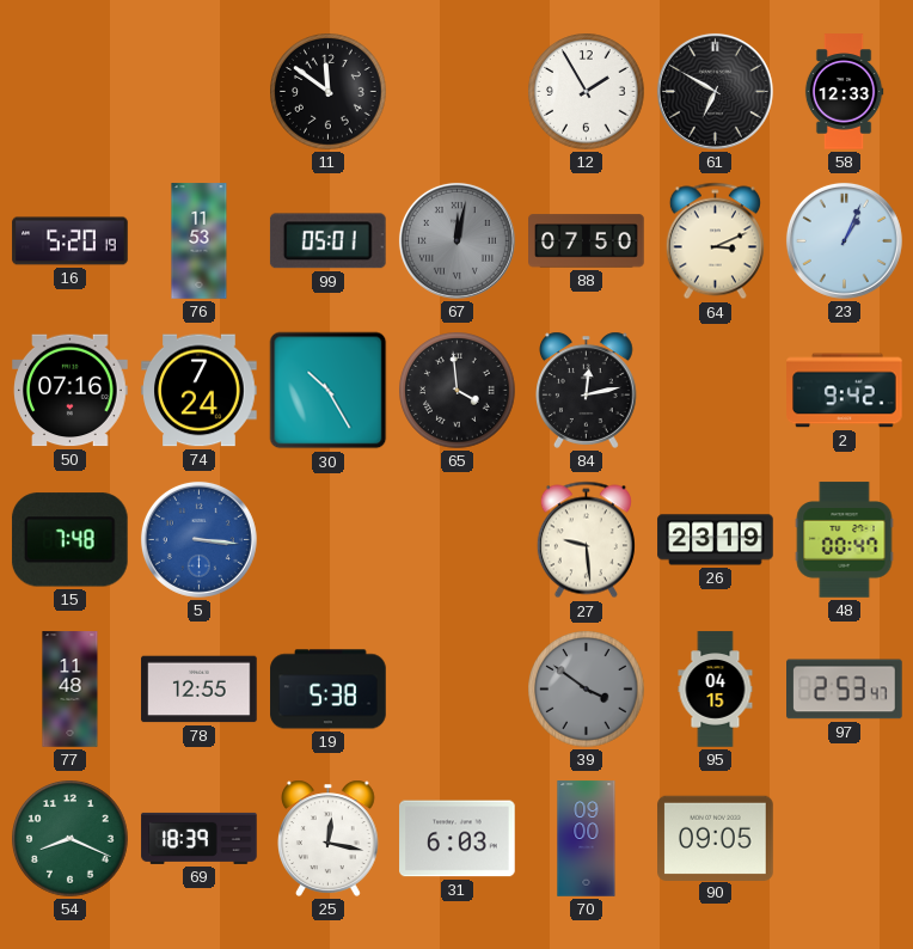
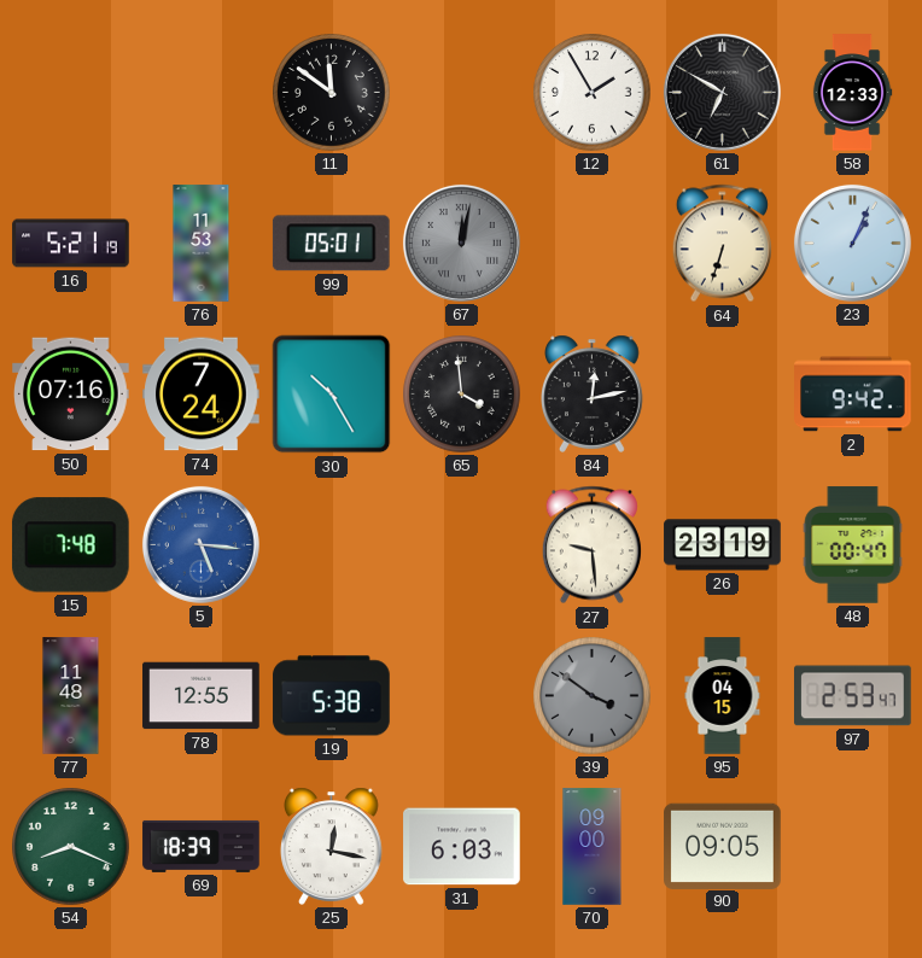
16: 5:20 -> 5:21
88: 07:50 -> none
64: 3:11 -> 6:33
5: 3:16 -> 5:16
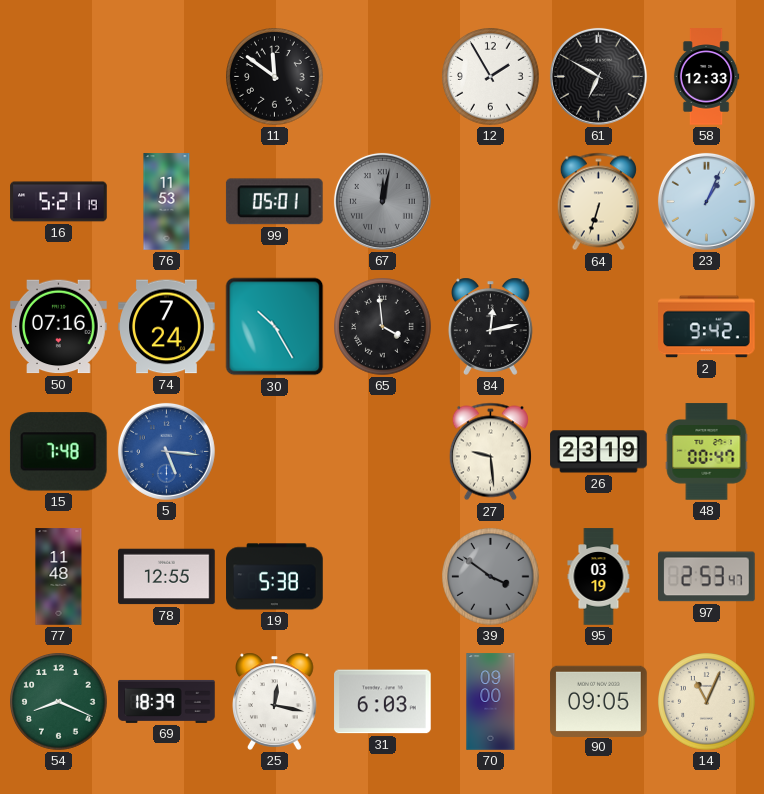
95: 04:15 -> 03:19
14: none -> 11:04
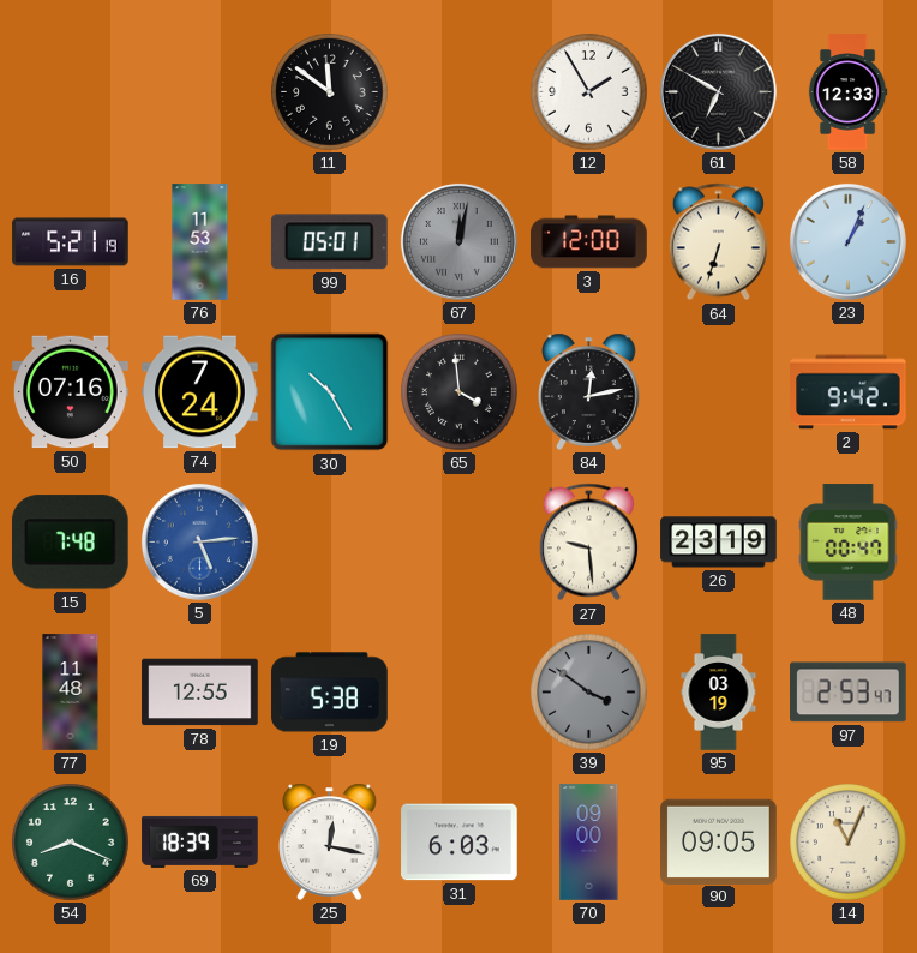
3: none -> 12:00
5: 5:16 -> 5:14
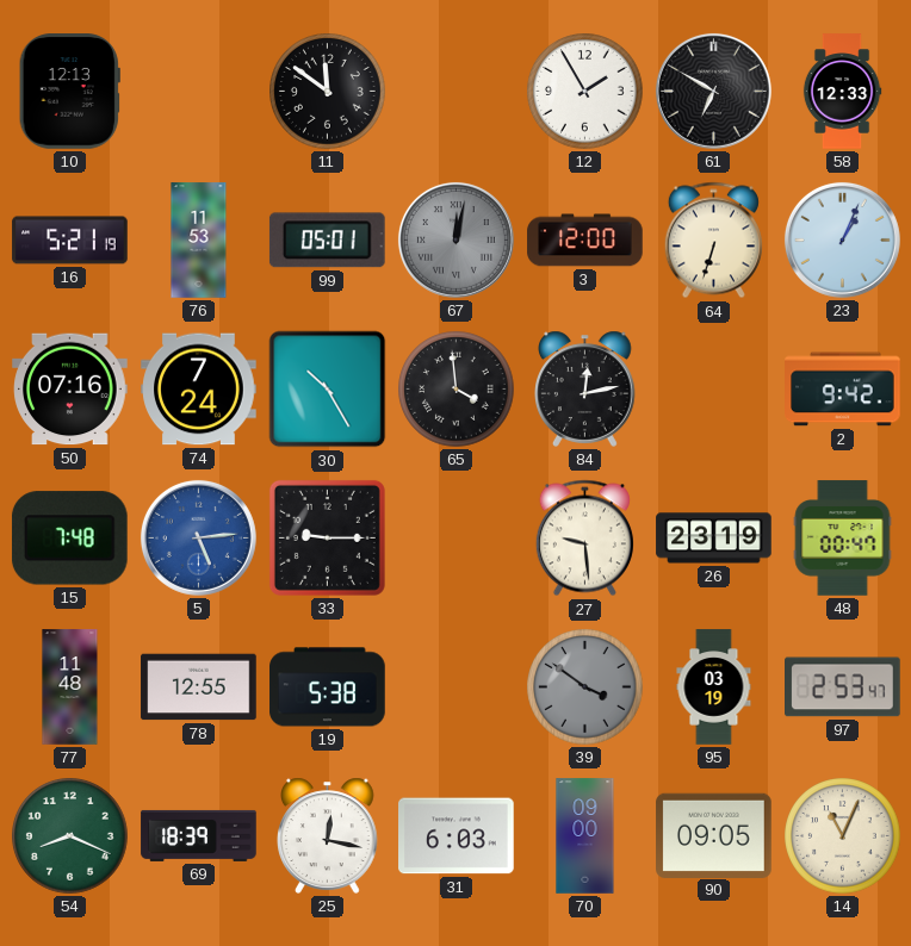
10: none -> 12:13
33: none -> 9:15
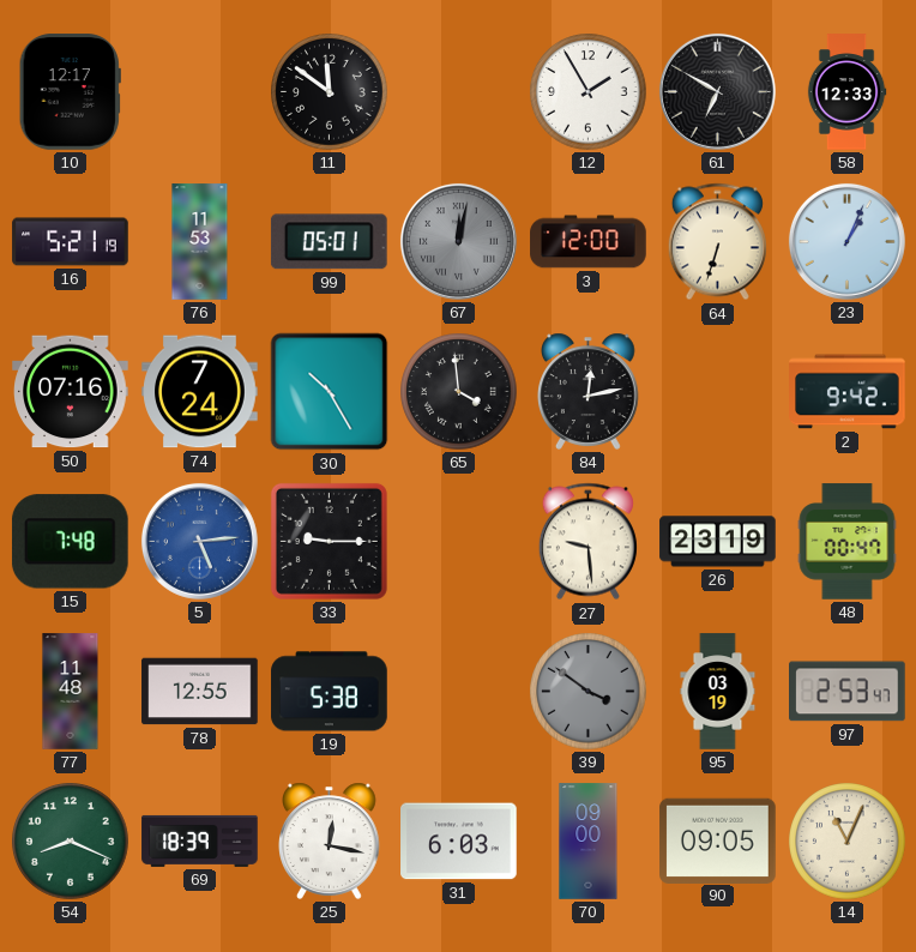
10: 12:13 -> 12:17
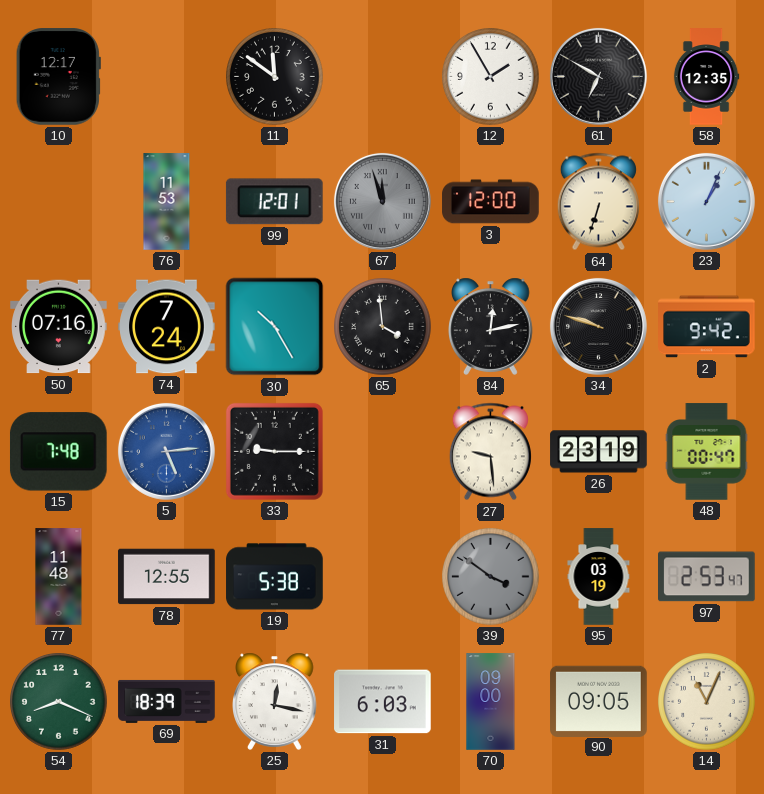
58: 12:33 -> 12:35
16: 5:21 -> none
99: 05:01 -> 12:01
67: 12:02 -> 11:57
34: none -> 9:48
